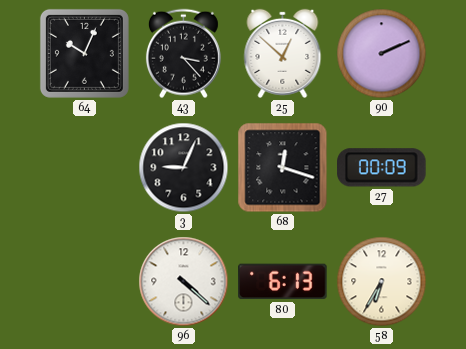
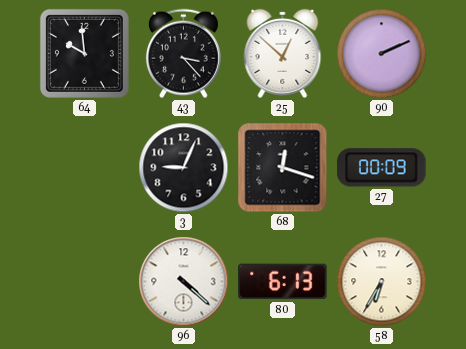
64: 10:04 -> 9:59
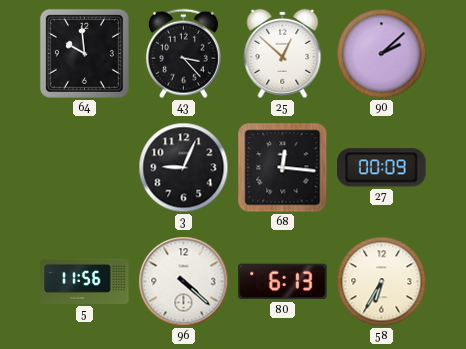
90: 2:11 -> 2:08
68: 12:18 -> 12:16
5: none -> 11:56
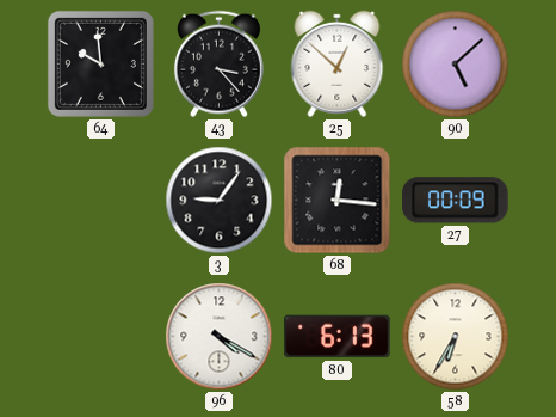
90: 2:08 -> 5:08
3: 9:04 -> 9:06
5: 11:56 -> none
96: 4:22 -> 4:20
